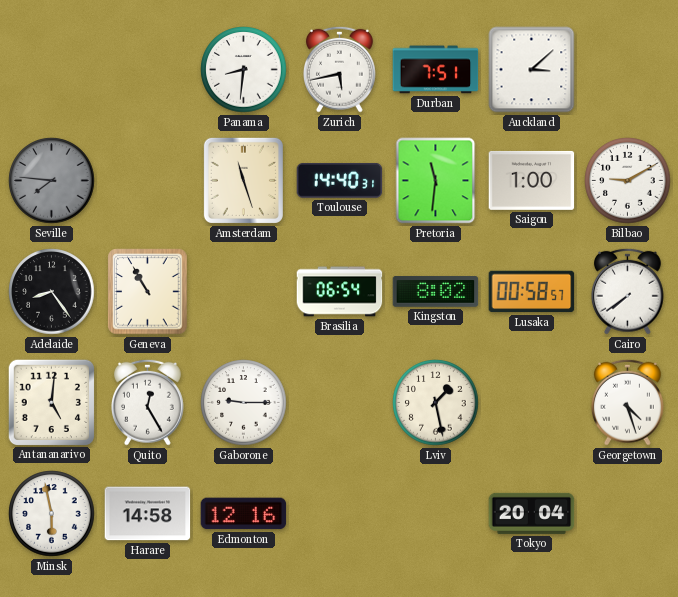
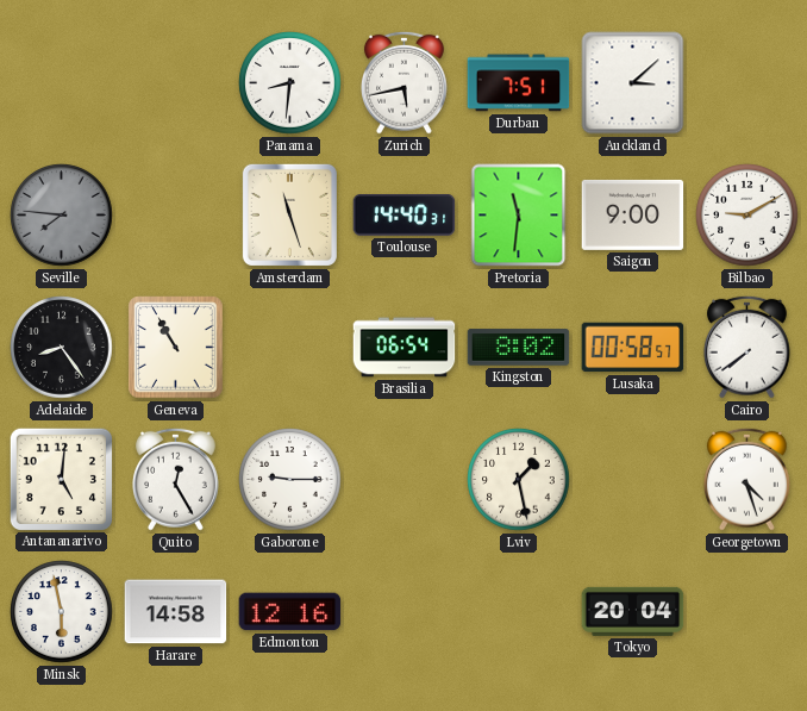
Saigon: 1:00 -> 9:00
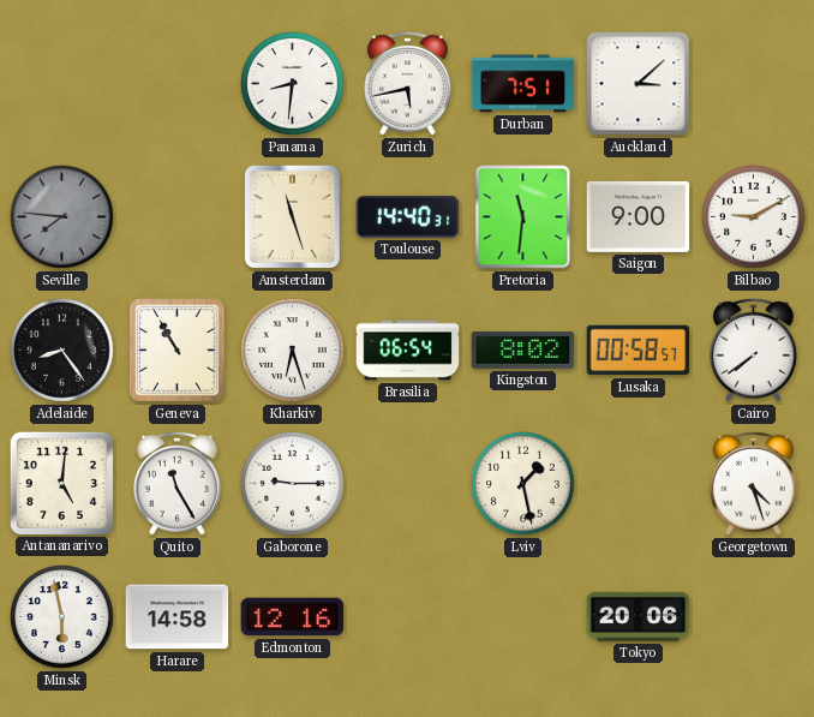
Kharkiv: none -> 6:27
Quito: 12:25 -> 11:25
Tokyo: 20:04 -> 20:06
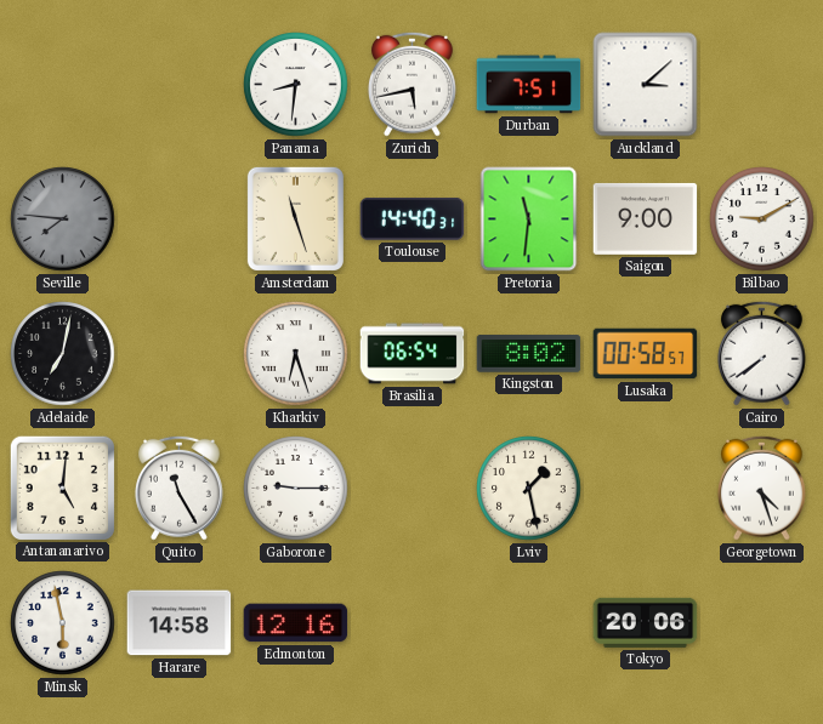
Adelaide: 8:24 -> 7:02
Geneva: 10:55 -> none
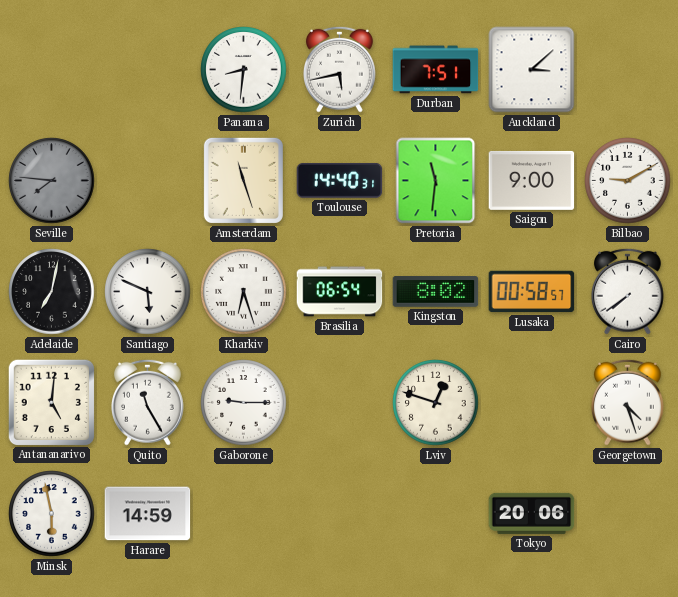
Santiago: none -> 5:49
Lviv: 1:28 -> 12:48
Harare: 14:58 -> 14:59
Edmonton: 12:16 -> none
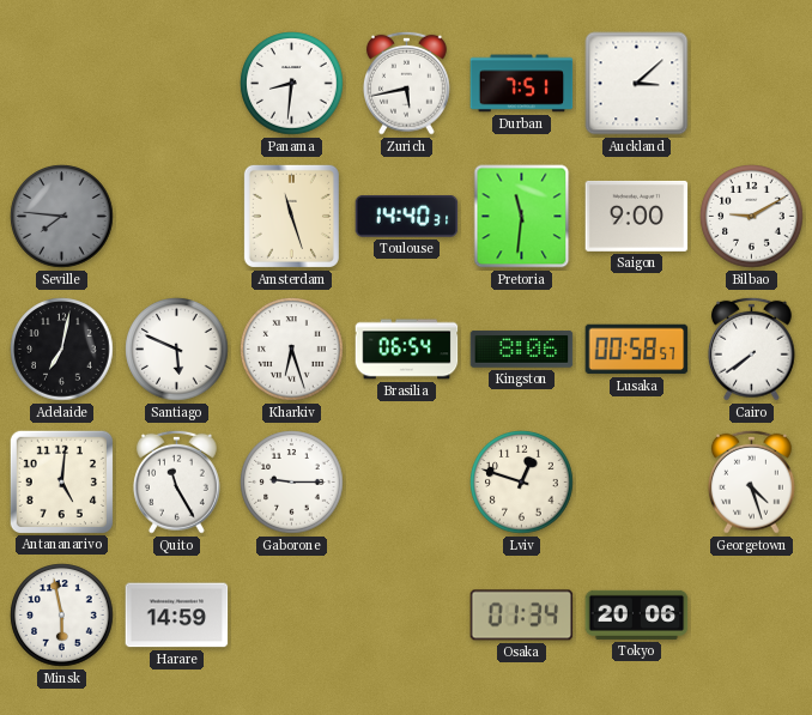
Kingston: 8:02 -> 8:06
Osaka: none -> 01:34
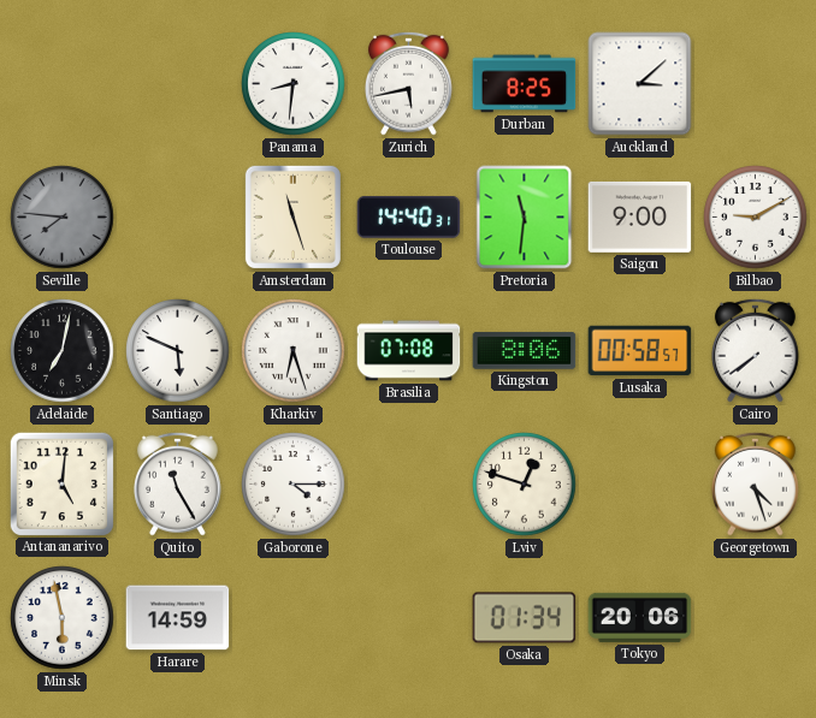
Durban: 7:51 -> 8:25
Brasilia: 06:54 -> 07:08
Gaborone: 9:15 -> 4:15
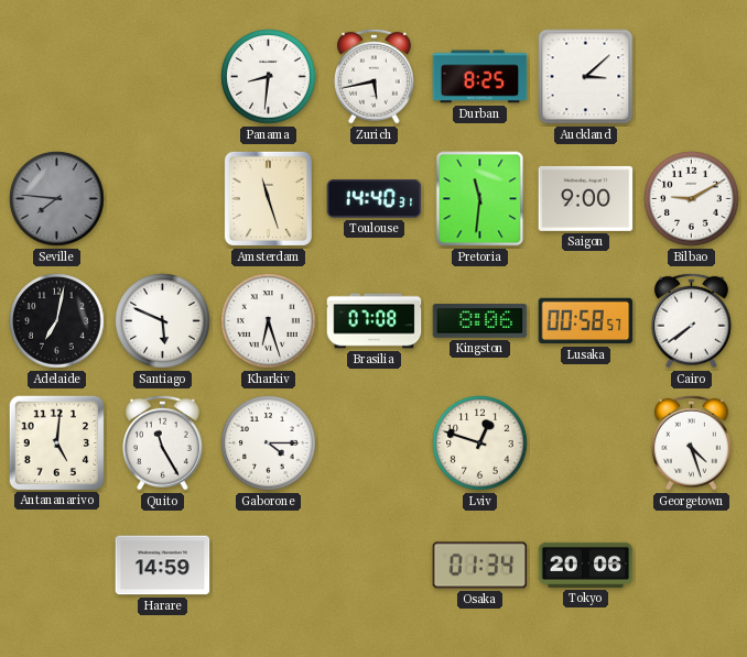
Minsk: 5:58 -> none
